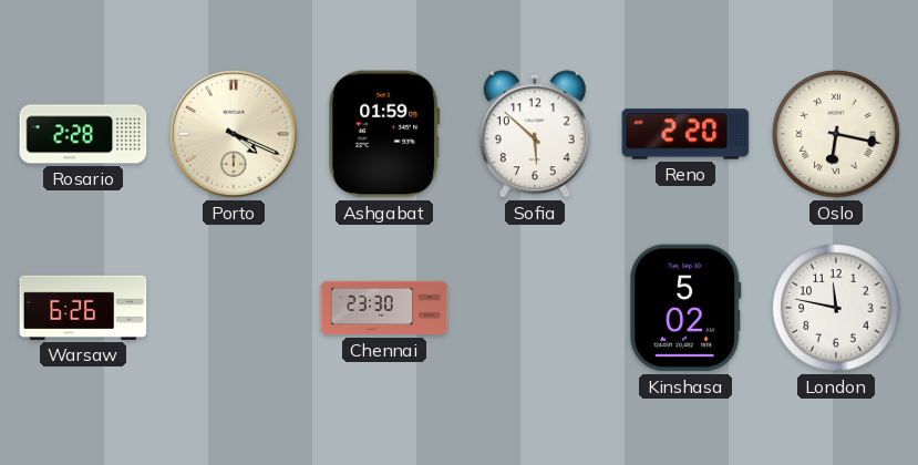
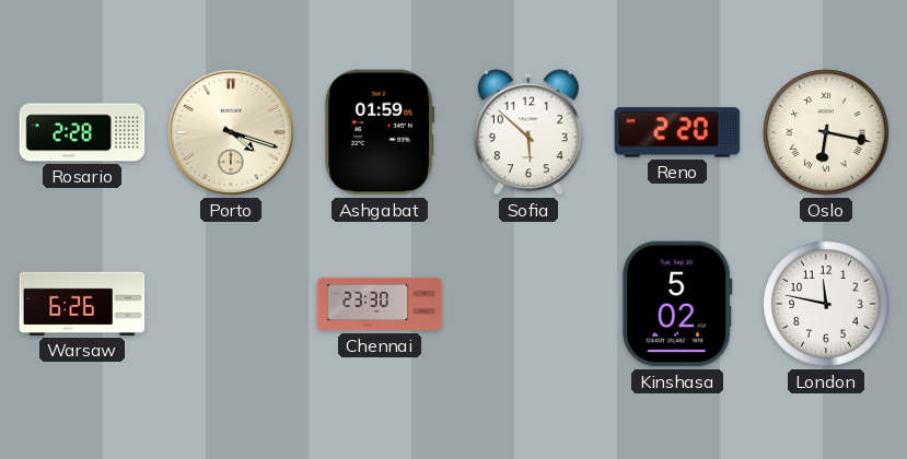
Porto: 4:19 -> 4:18
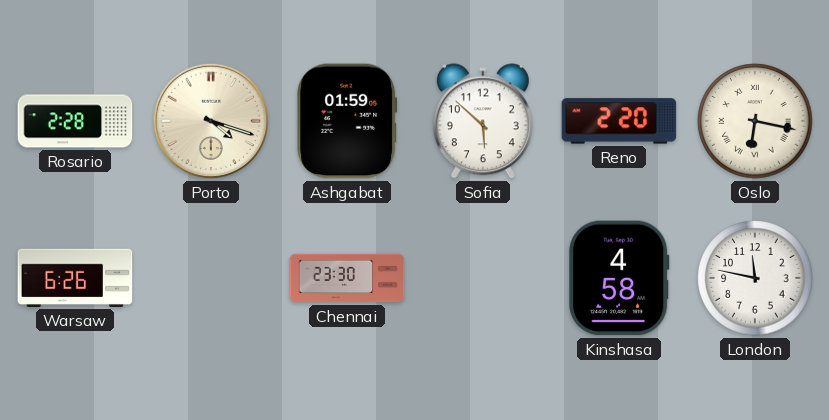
Kinshasa: 5:02 -> 4:58
